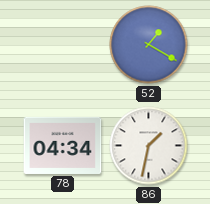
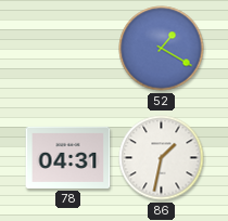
78: 04:34 -> 04:31
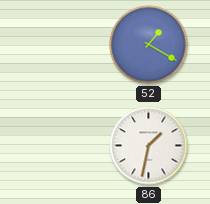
78: 04:31 -> none
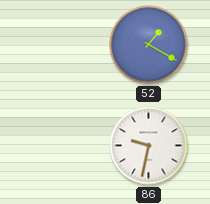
86: 1:32 -> 9:32
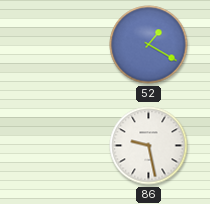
86: 9:32 -> 9:28
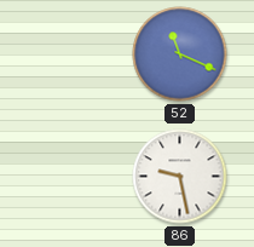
52: 1:20 -> 11:19
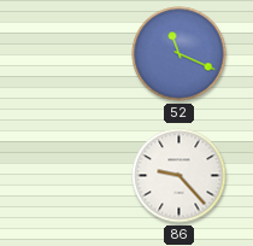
86: 9:28 -> 9:23
